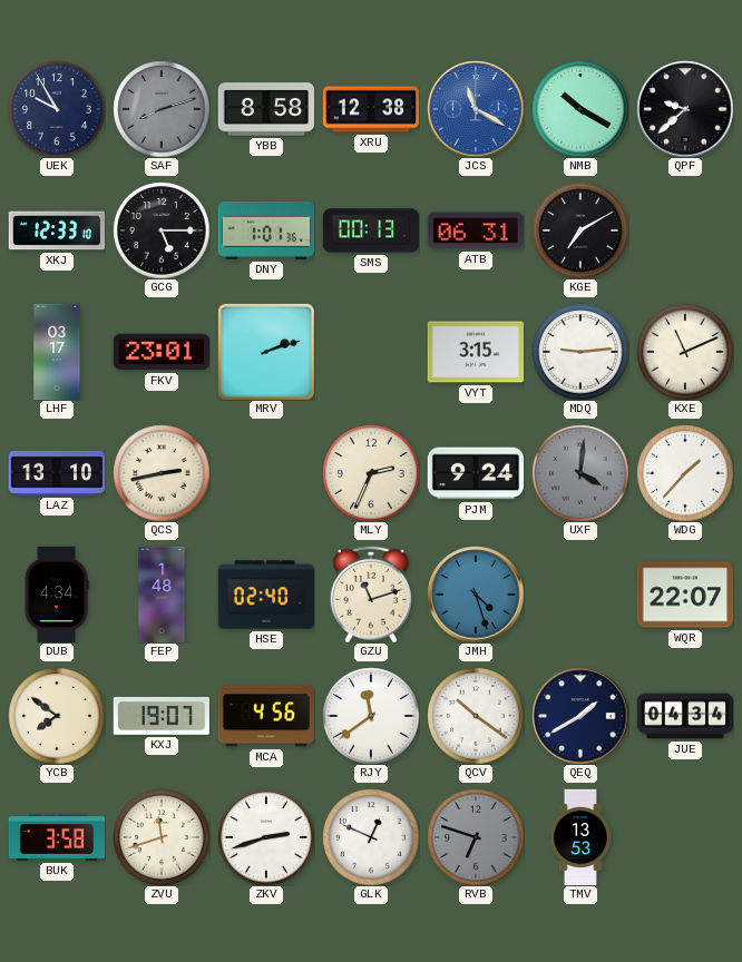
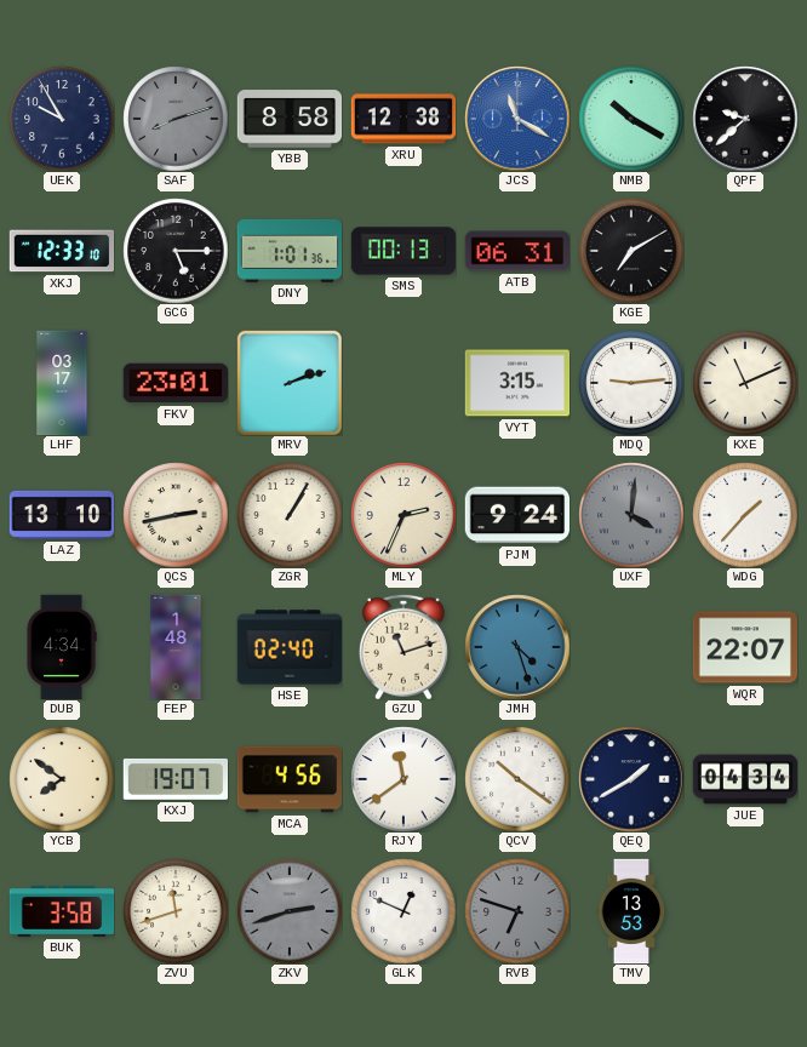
ZGR: none -> 1:05
ZKV dial: white -> grey
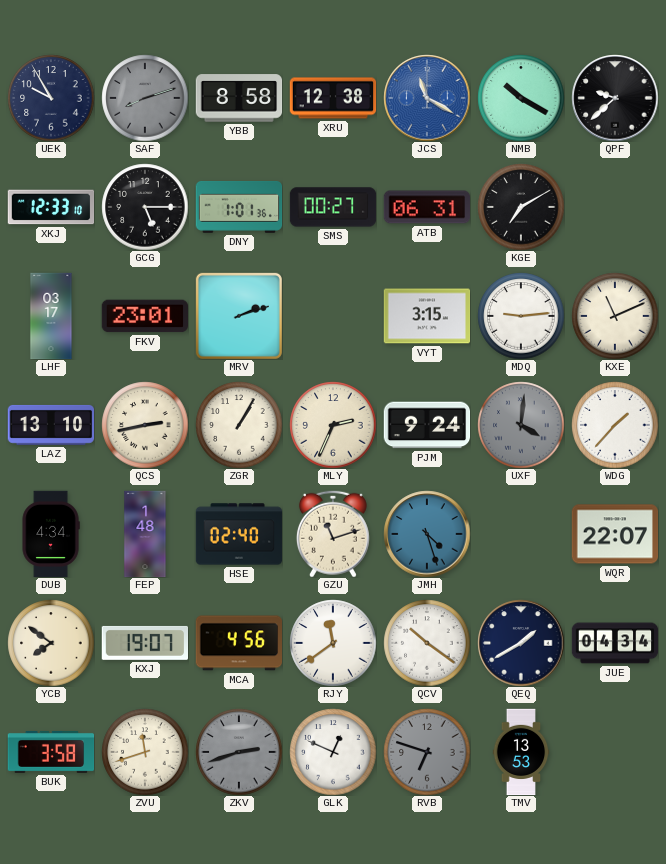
SMS: 00:13 -> 00:27
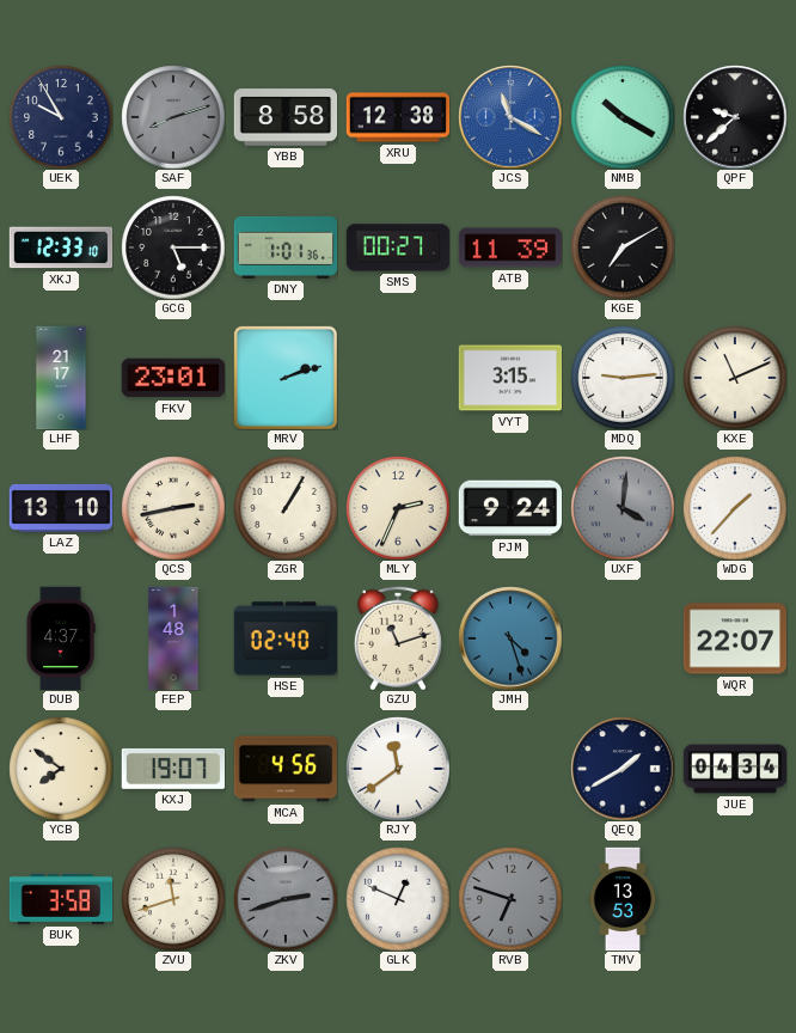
ATB: 06:31 -> 11:39
LHF: 03:17 -> 21:17
DUB: 4:34 -> 4:37
QCV: 10:21 -> none
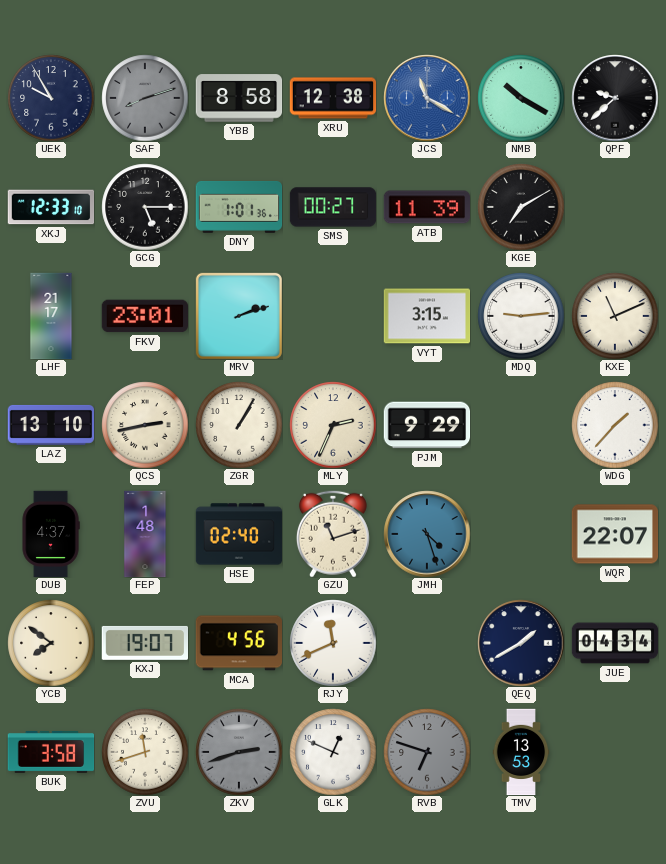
PJM: 9:24 -> 9:29
UXF: 4:01 -> none
RJY: 11:39 -> 11:41
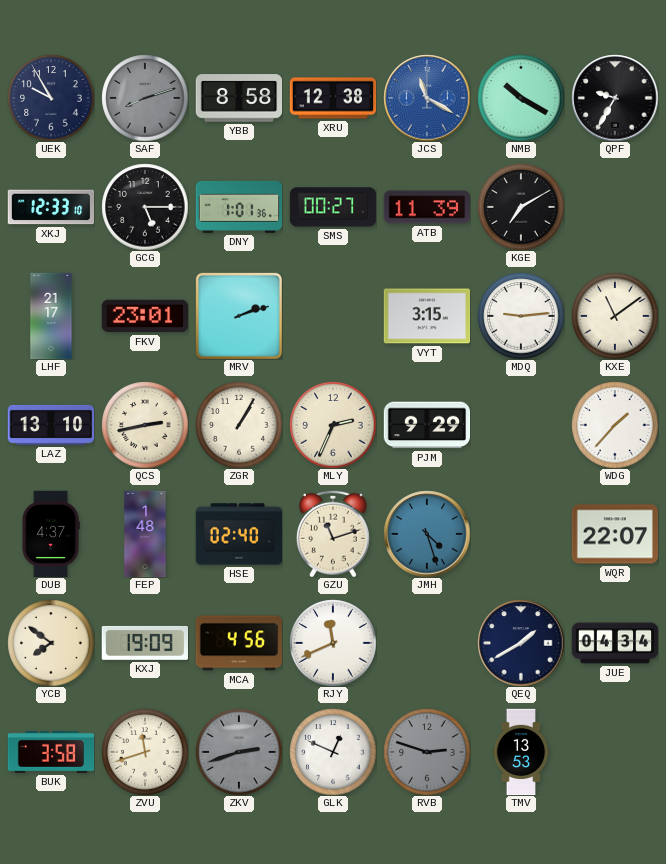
QPF: 9:38 -> 9:35
KXE: 11:11 -> 11:09
KXJ: 19:07 -> 19:09
RVB: 6:48 -> 2:48
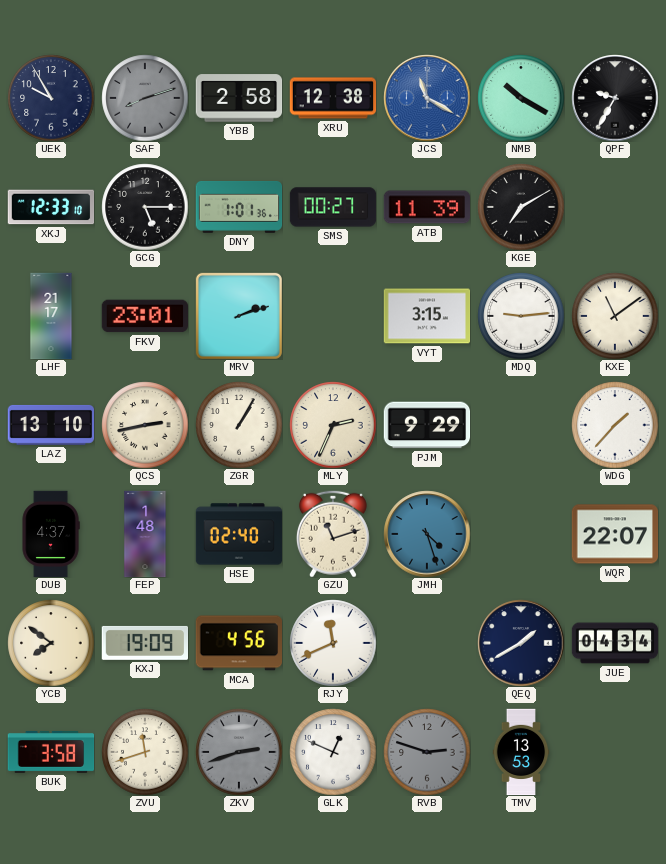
YBB: 8:58 -> 2:58
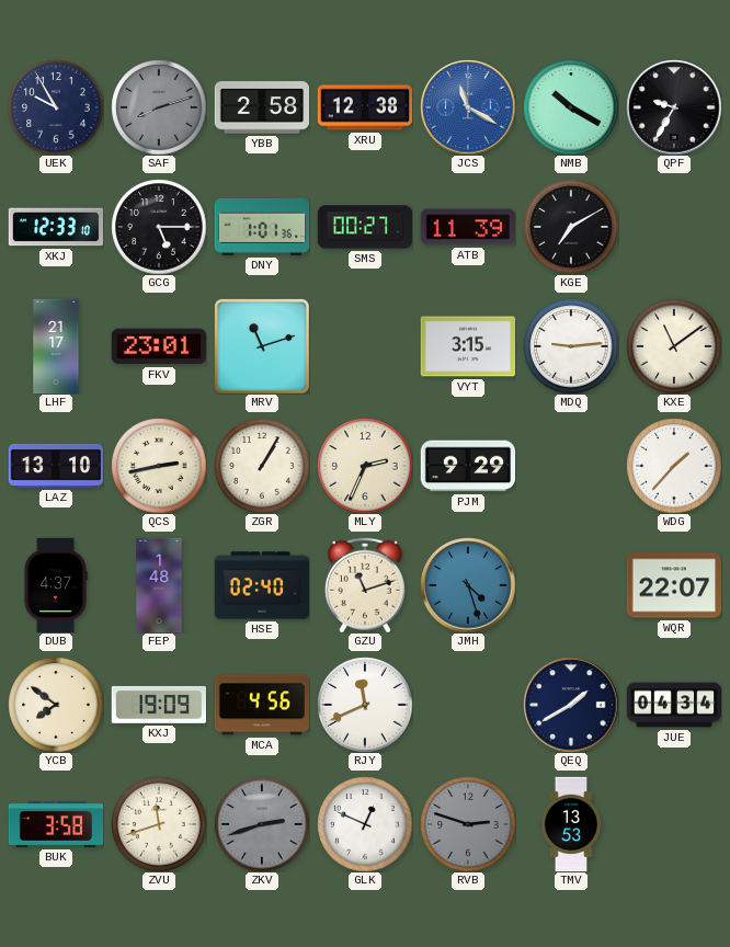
MRV: 2:12 -> 11:12
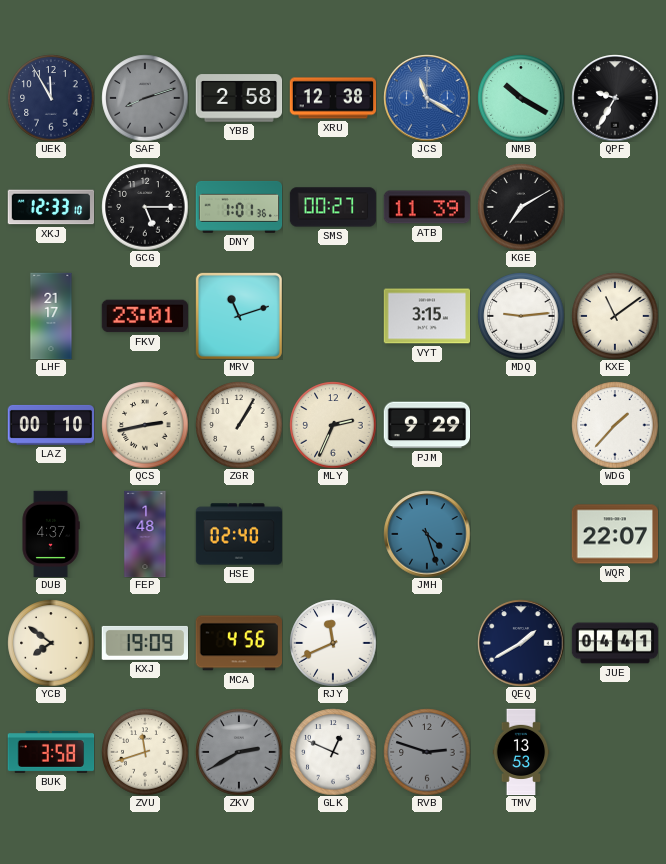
UEK: 9:55 -> 11:55
LAZ: 13:10 -> 00:10
GZU: 11:12 -> none
JUE: 04:34 -> 04:41
ZKV: 2:42 -> 2:40
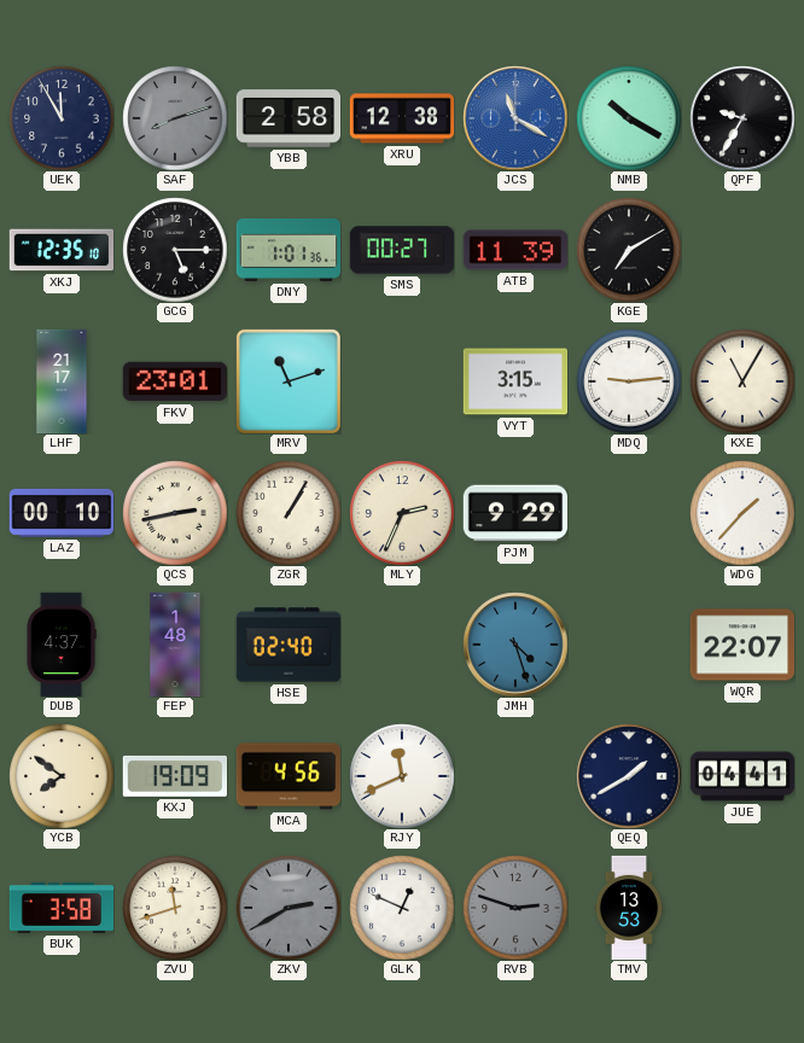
XKJ: 12:33 -> 12:35
KXE: 11:09 -> 11:05
